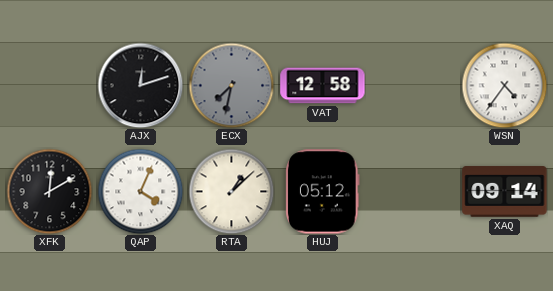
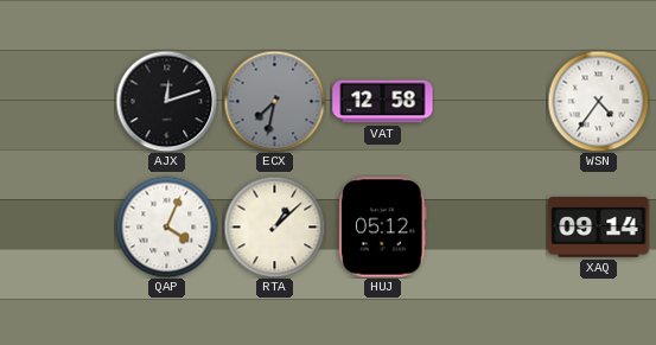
XFK: 12:10 -> none
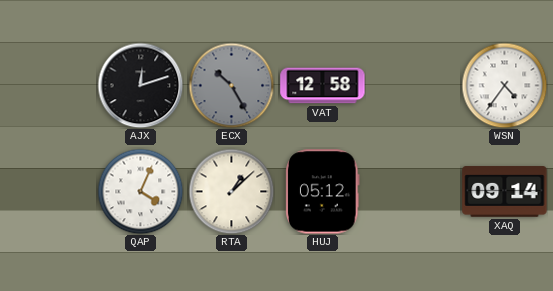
ECX: 7:32 -> 10:25
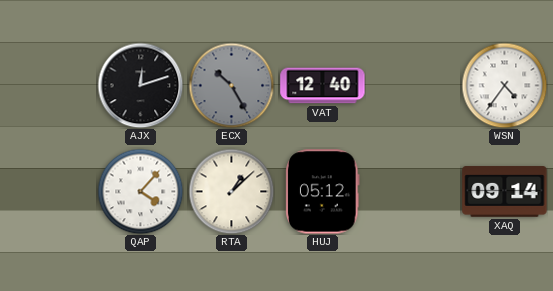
VAT: 12:58 -> 12:40
QAP: 4:04 -> 4:07
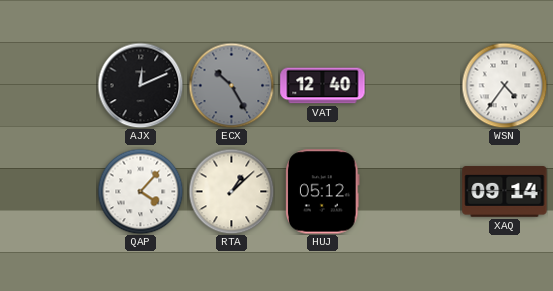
AJX: 12:12 -> 12:11
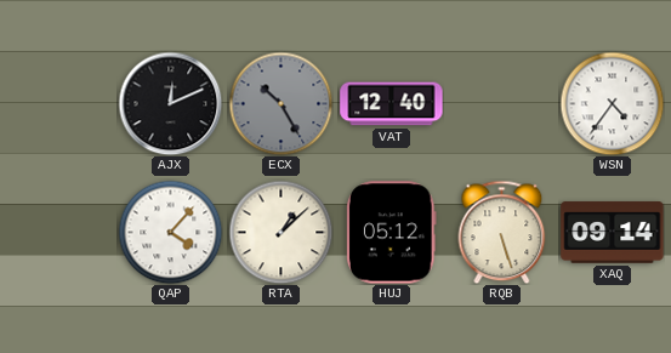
RQB: none -> 5:27
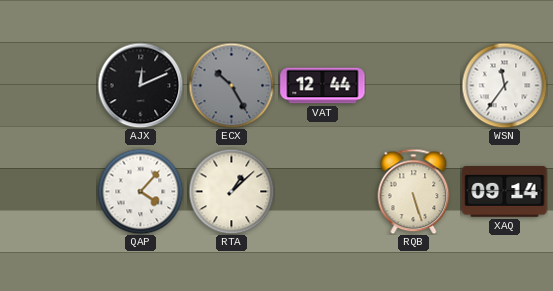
VAT: 12:40 -> 12:44
WSN: 4:36 -> 11:36
HUJ: 05:12 -> none
